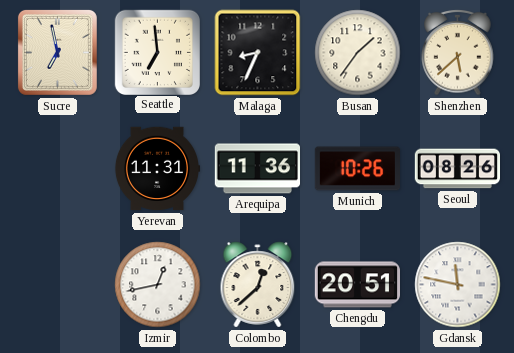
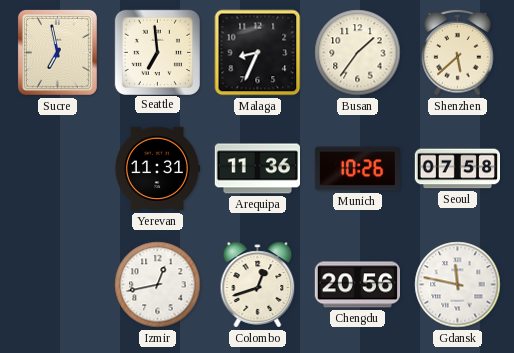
Seoul: 08:26 -> 07:58
Colombo: 12:38 -> 12:42
Chengdu: 20:51 -> 20:56
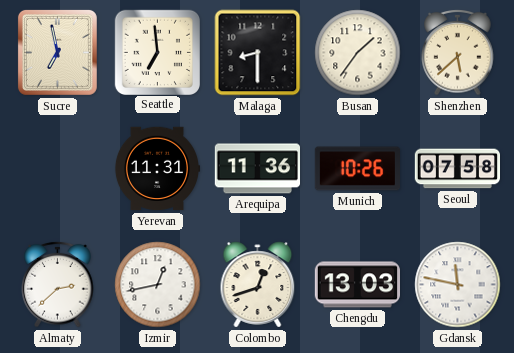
Malaga: 8:34 -> 8:30
Almaty: none -> 2:38
Chengdu: 20:56 -> 13:03
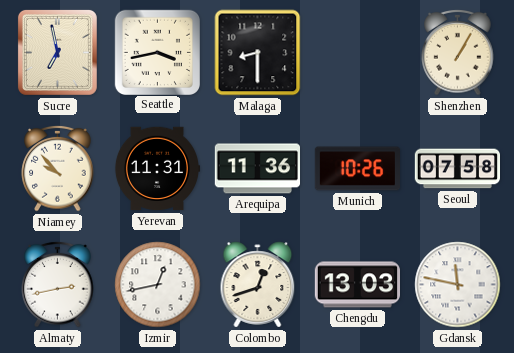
Seattle: 6:59 -> 3:43
Busan: 1:36 -> none
Shenzhen: 5:38 -> 1:05
Niamey: none -> 9:53
Almaty: 2:38 -> 2:43
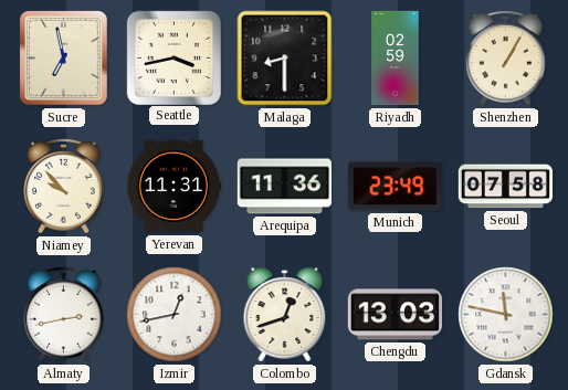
Riyadh: none -> 02:59
Munich: 10:26 -> 23:49
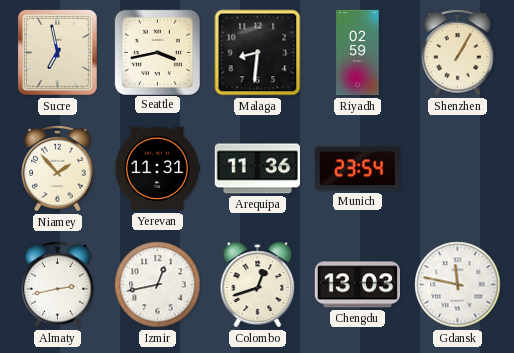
Malaga: 8:30 -> 8:31
Niamey: 9:53 -> 1:53
Munich: 23:49 -> 23:54
Seoul: 07:58 -> none
